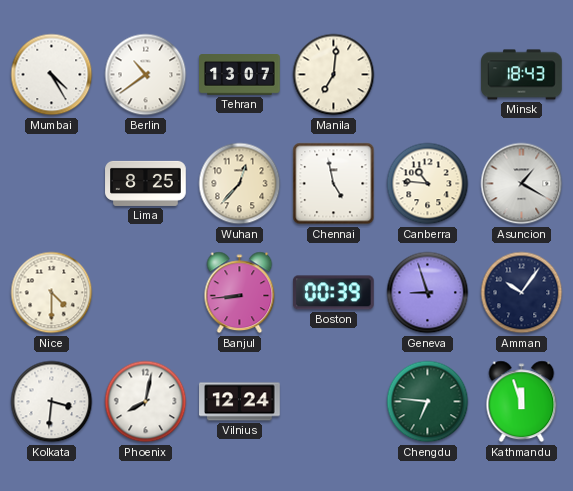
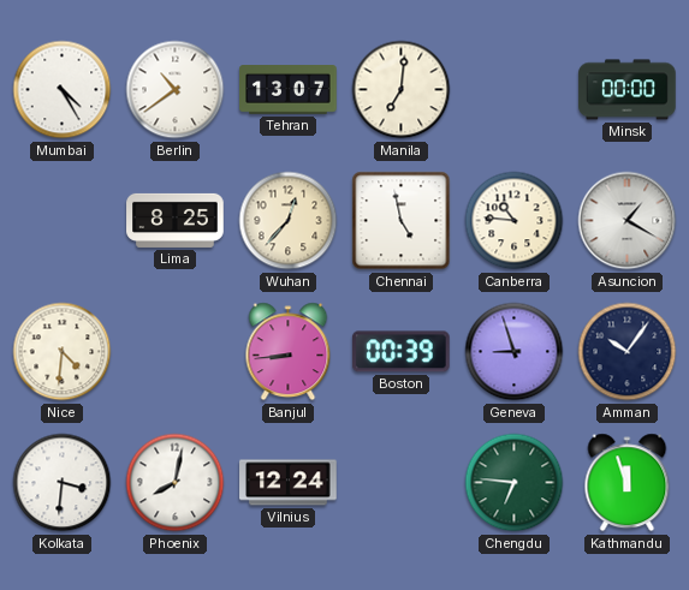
Minsk: 18:43 -> 00:00
Nice: 4:30 -> 4:31
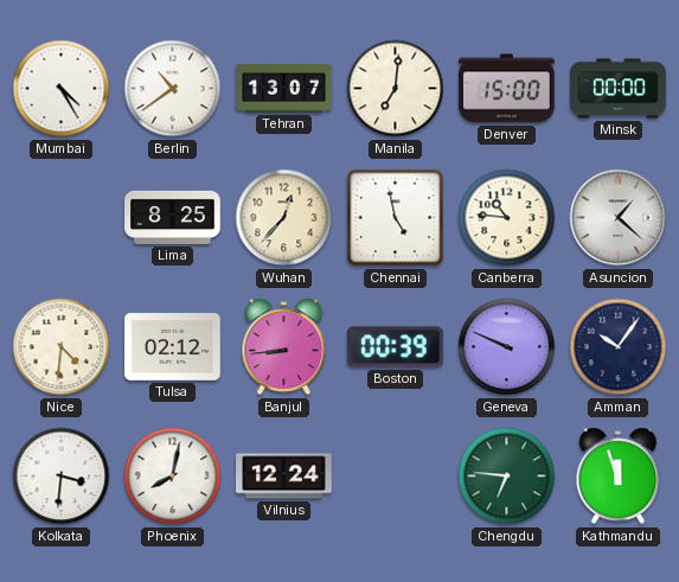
Denver: none -> 15:00
Asuncion: 1:20 -> 1:22
Tulsa: none -> 02:12
Geneva: 8:57 -> 9:49
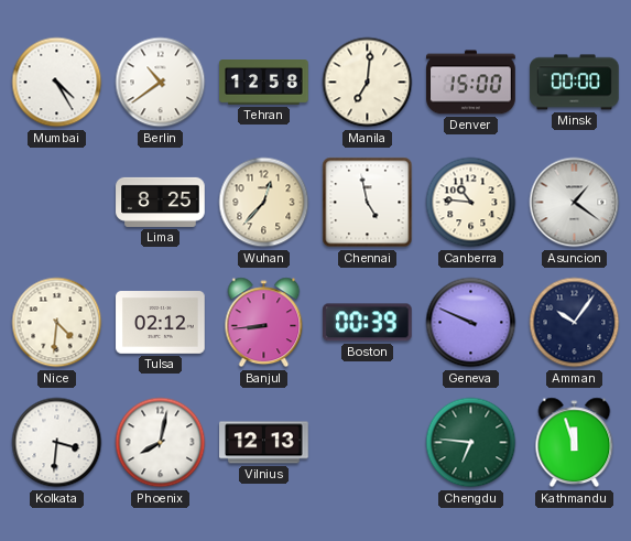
Tehran: 13:07 -> 12:58
Asuncion: 1:22 -> 1:21
Vilnius: 12:24 -> 12:13
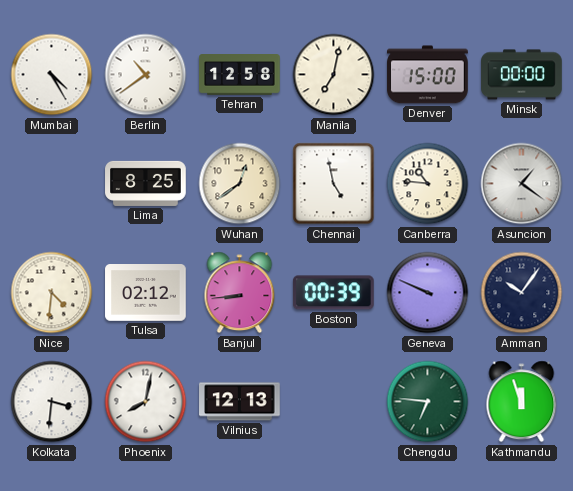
Manila: 7:01 -> 7:02
Wuhan: 12:37 -> 12:39
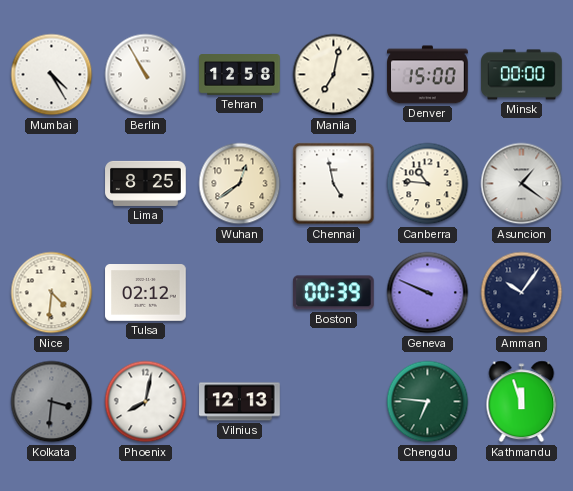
Berlin: 10:39 -> 10:55
Banjul: 8:44 -> none
Kolkata dial: white -> grey
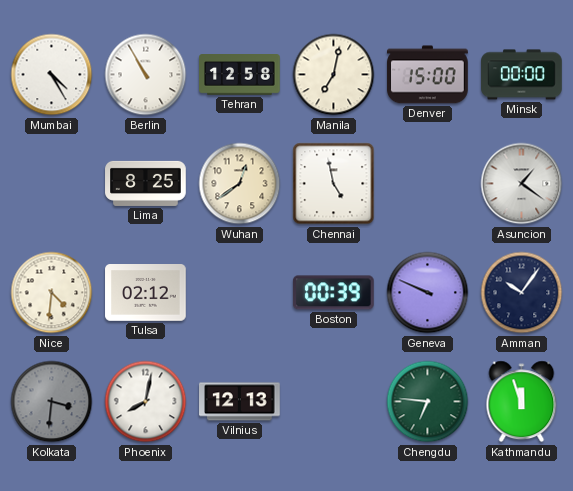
Canberra: 10:46 -> none
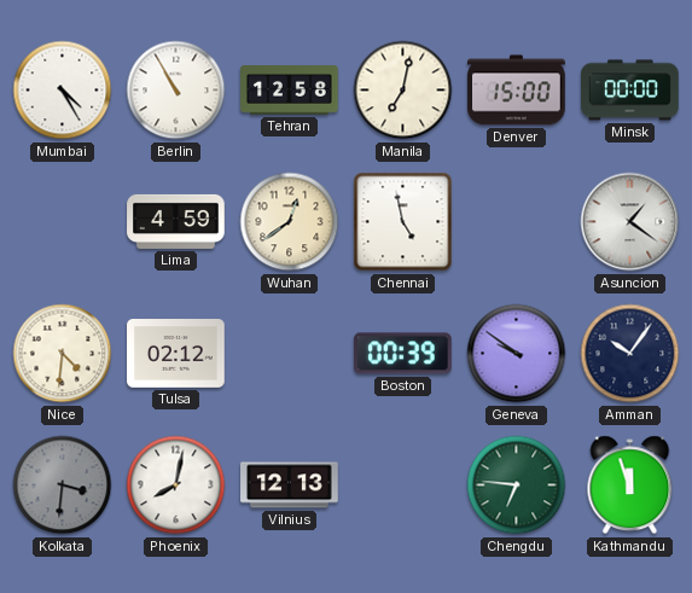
Lima: 8:25 -> 4:59
Geneva: 9:49 -> 9:51
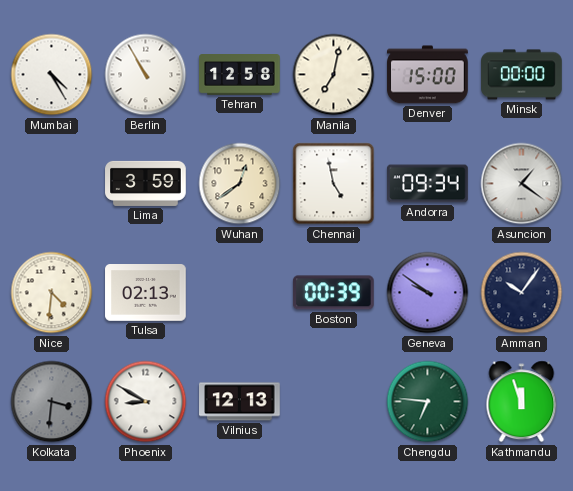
Lima: 4:59 -> 3:59
Andorra: none -> 09:34
Tulsa: 02:12 -> 02:13
Phoenix: 8:02 -> 8:50
